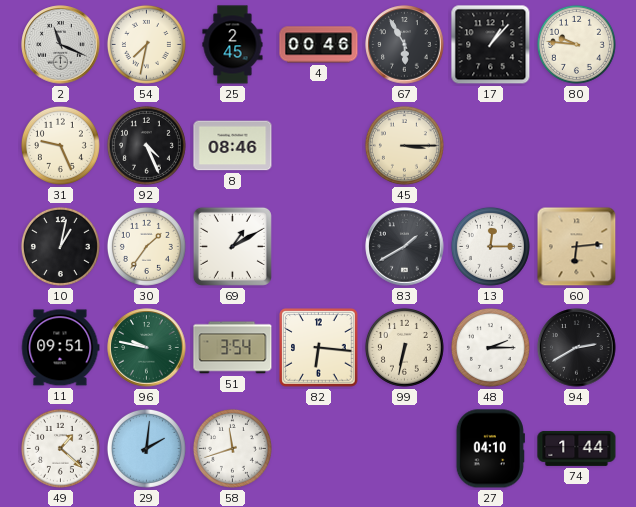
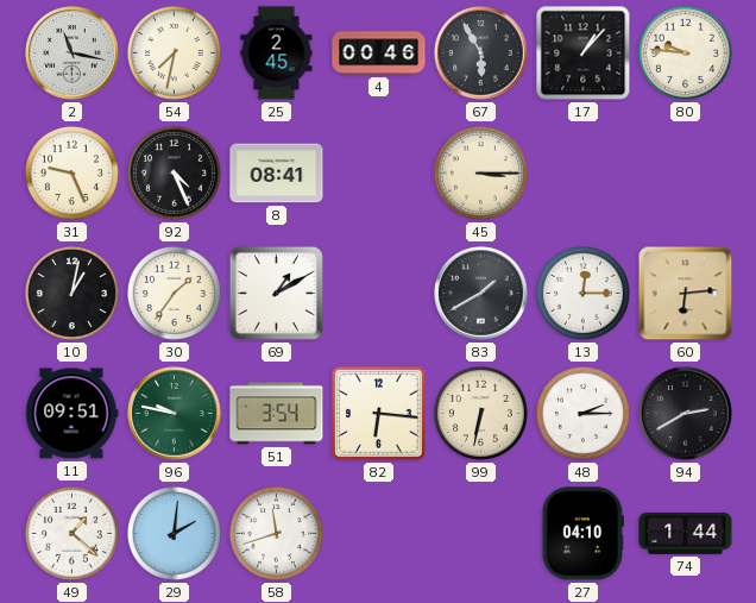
2: 11:19 -> 11:17
8: 08:46 -> 08:41
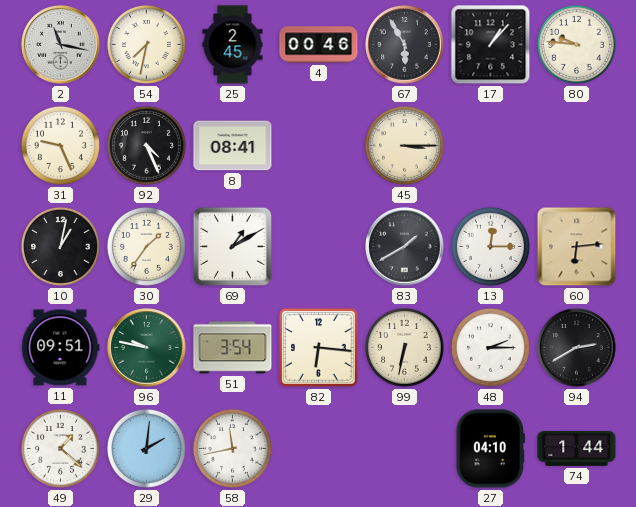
58: 11:42 -> 11:43
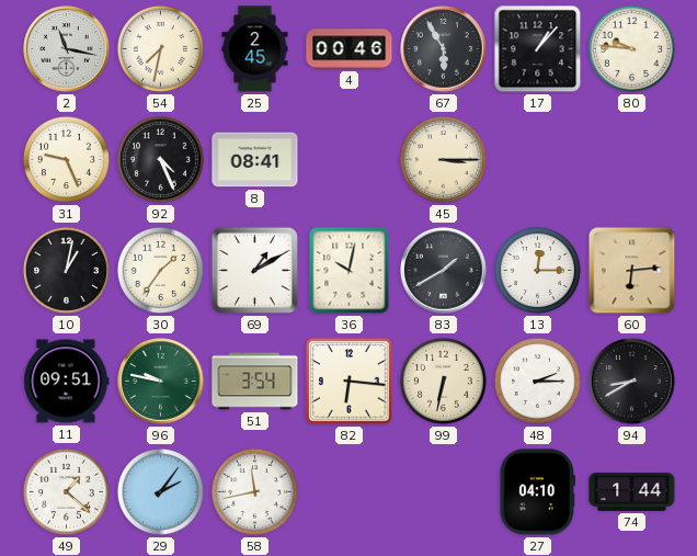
36: none -> 10:02
94: 2:40 -> 8:40
29: 2:01 -> 2:06
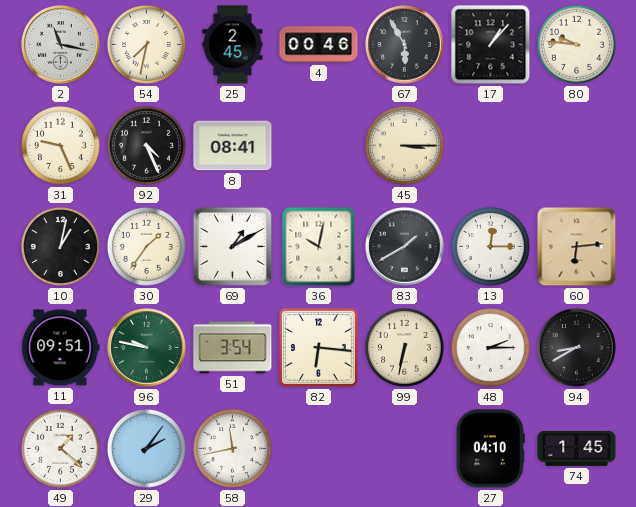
74: 1:44 -> 1:45
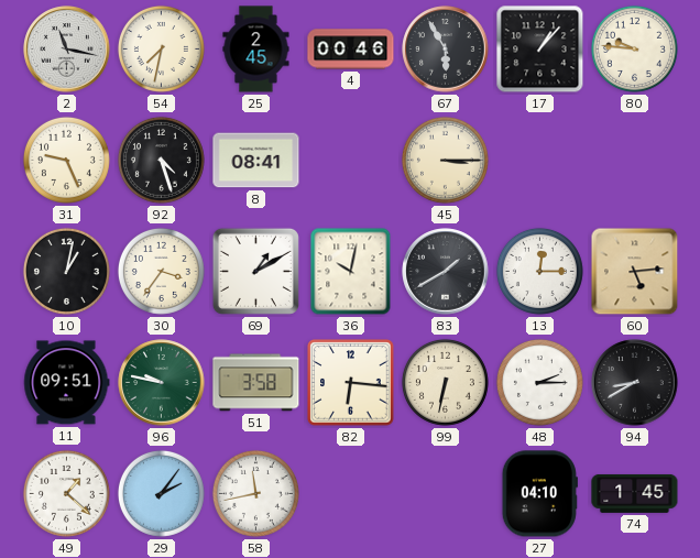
92: 4:26 -> 4:27
30: 1:36 -> 3:36
60: 6:14 -> 5:14
51: 3:54 -> 3:58
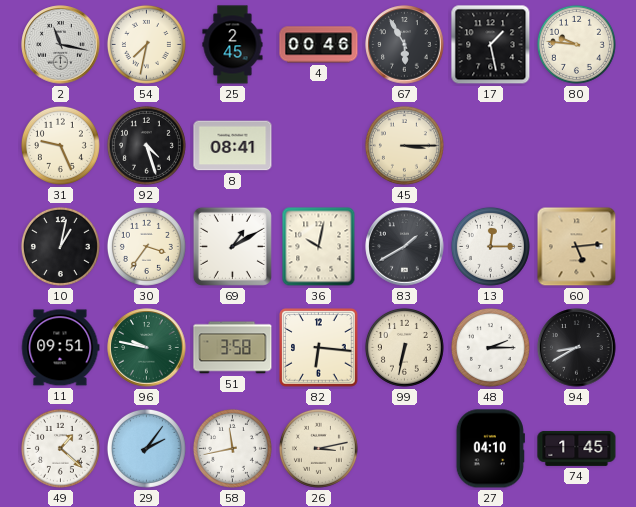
17: 1:07 -> 1:28
26: none -> 3:13
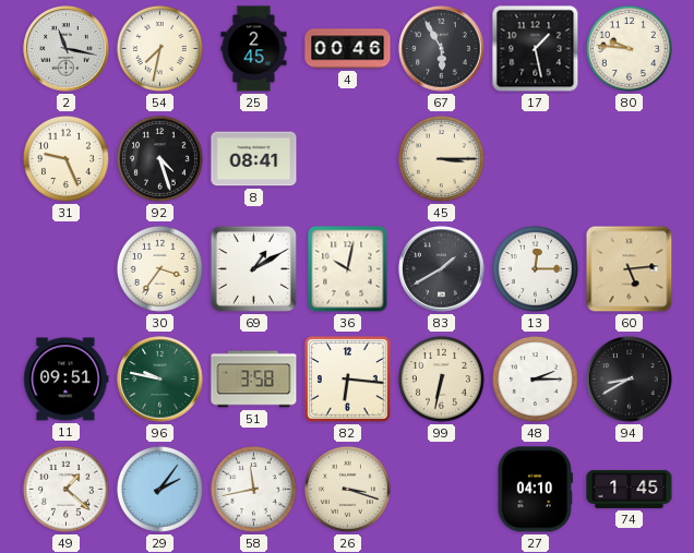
10: 1:02 -> none
26: 3:13 -> 3:18
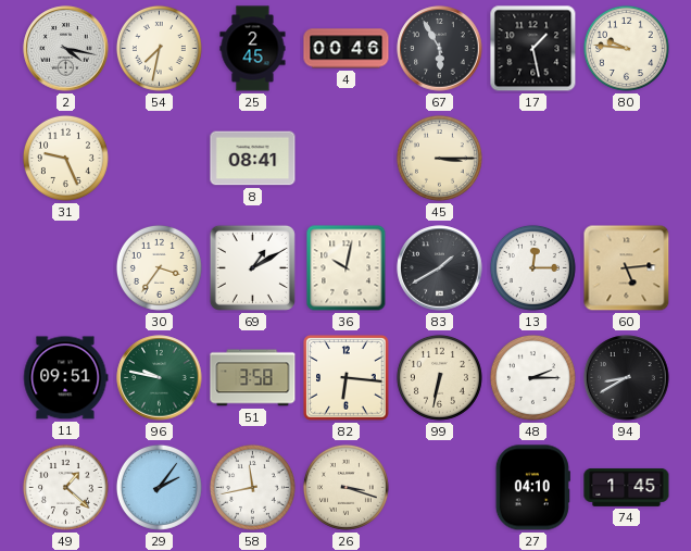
2: 11:17 -> 4:17
92: 4:27 -> none
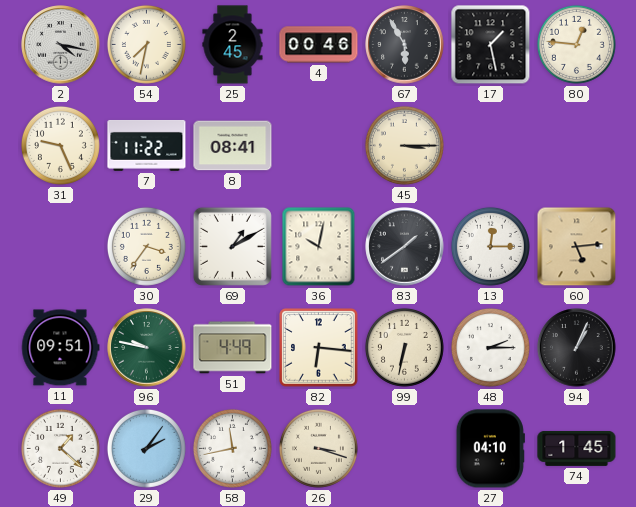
80: 9:46 -> 12:46
7: none -> 11:22
83: 1:40 -> 1:39
51: 3:58 -> 4:49
94: 8:40 -> 1:04
